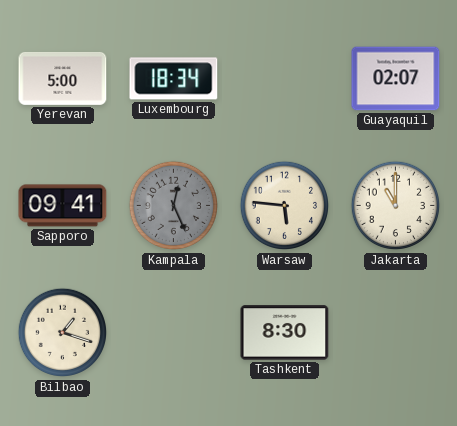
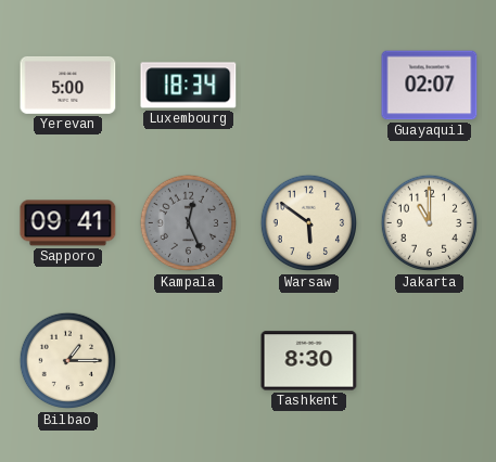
Warsaw: 5:46 -> 5:51
Bilbao: 1:18 -> 1:15
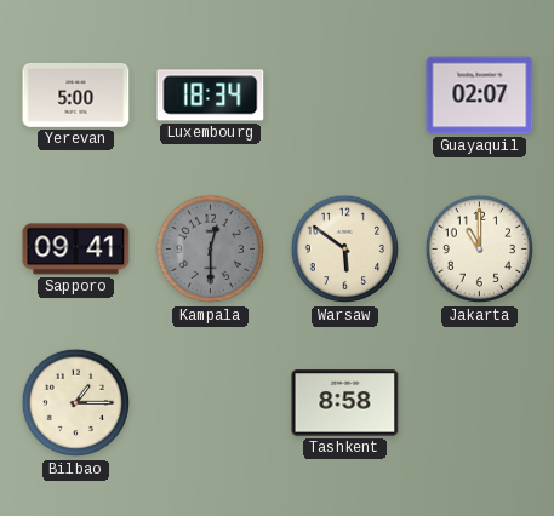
Kampala: 12:26 -> 12:30
Tashkent: 8:30 -> 8:58
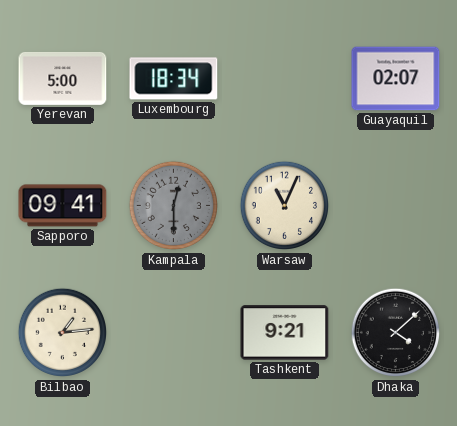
Warsaw: 5:51 -> 11:04
Jakarta: 11:00 -> none
Bilbao: 1:15 -> 1:14
Tashkent: 8:58 -> 9:21
Dhaka: none -> 4:08
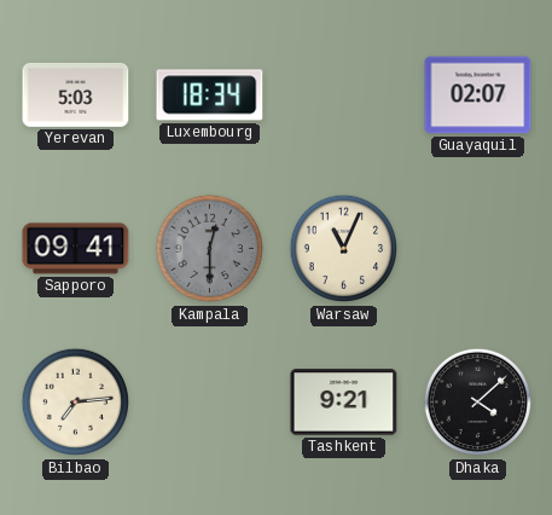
Yerevan: 5:00 -> 5:03
Bilbao: 1:14 -> 7:14
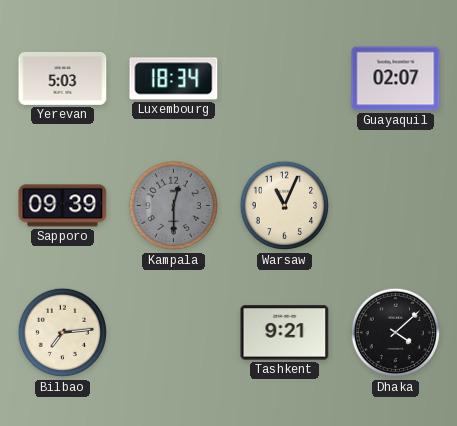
Sapporo: 09:41 -> 09:39
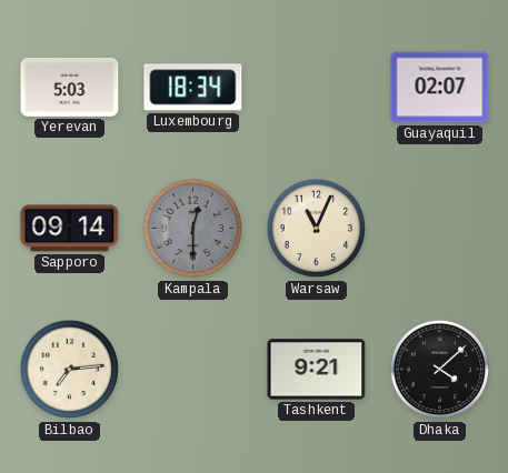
Sapporo: 09:39 -> 09:14
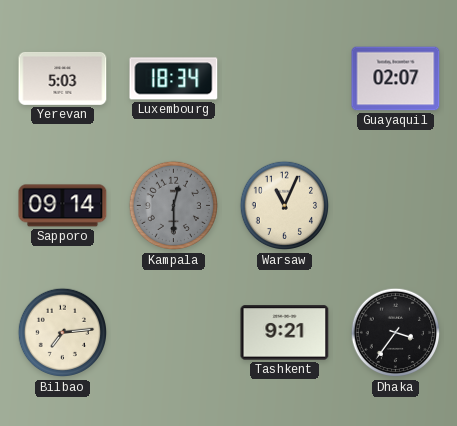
Dhaka: 4:08 -> 3:36
